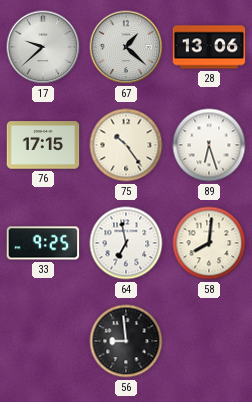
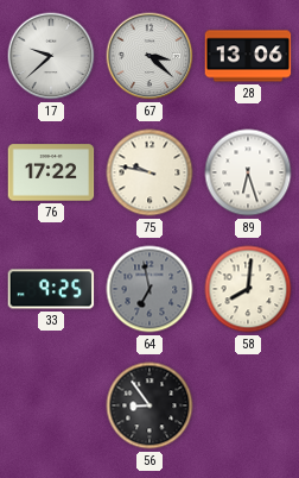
67: 1:22 -> 3:22
76: 17:15 -> 17:22
75: 10:24 -> 9:47
64 dial: white -> grey
56: 8:59 -> 8:54
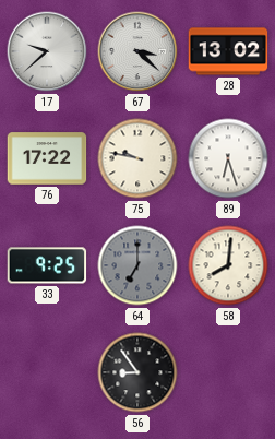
28: 13:06 -> 13:02
64: 6:58 -> 7:00
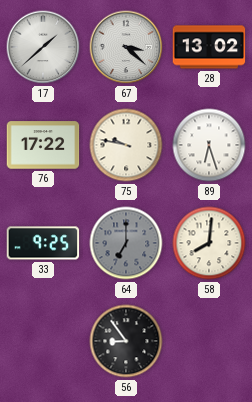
17: 9:38 -> 1:38
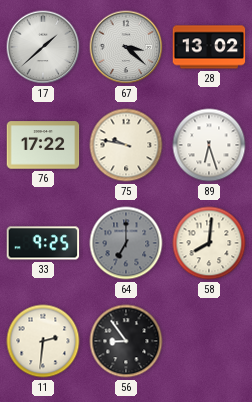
11: none -> 2:31
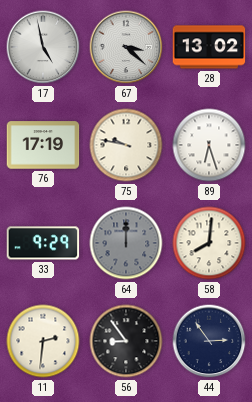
17: 1:38 -> 4:58
76: 17:22 -> 17:19
33: 9:25 -> 9:29
64: 7:00 -> 12:00
44: none -> 2:54
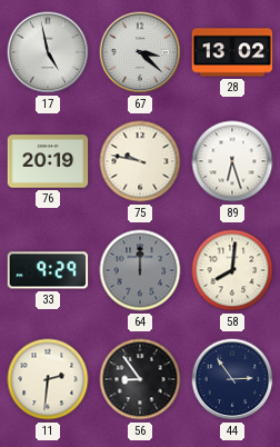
76: 17:19 -> 20:19
